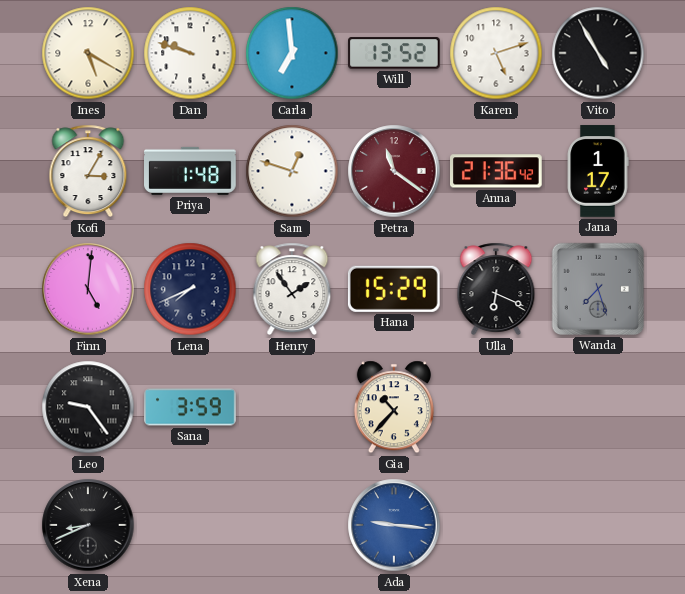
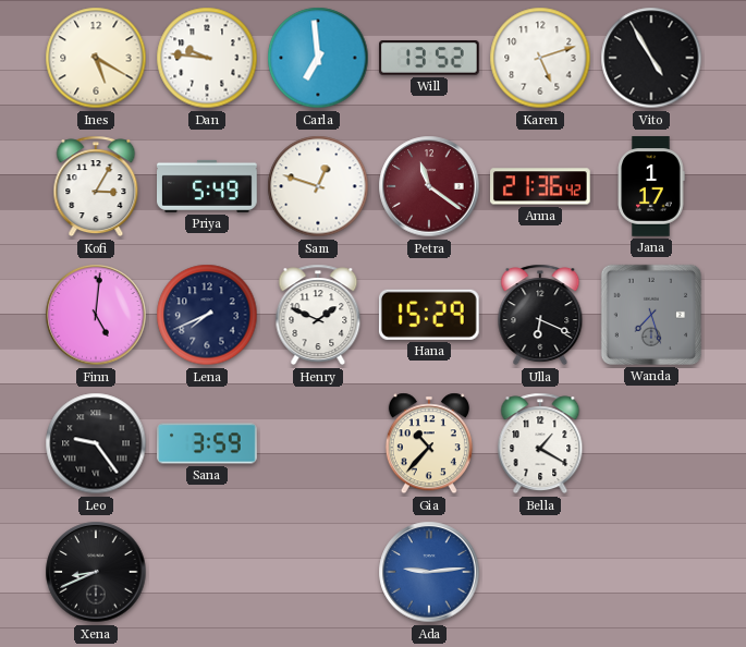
Dan: 9:48 -> 9:46
Priya: 1:48 -> 5:49
Henry: 1:54 -> 1:49
Bella: none -> 1:20
Ada: 9:16 -> 9:14
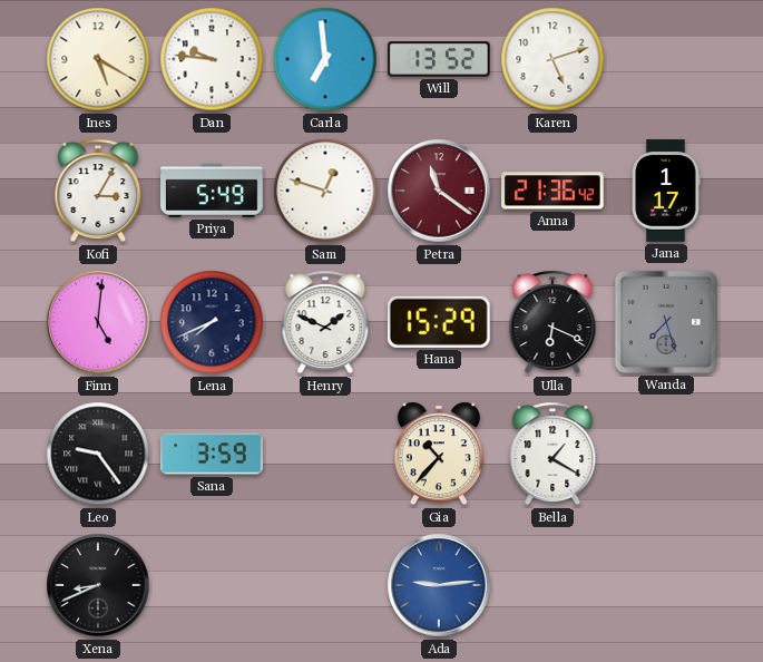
Vito: 4:55 -> none
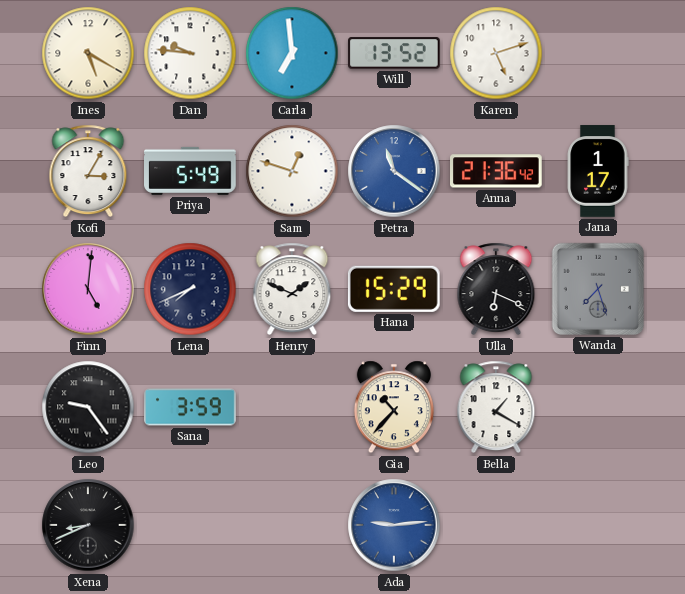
Petra dial: burgundy -> blue
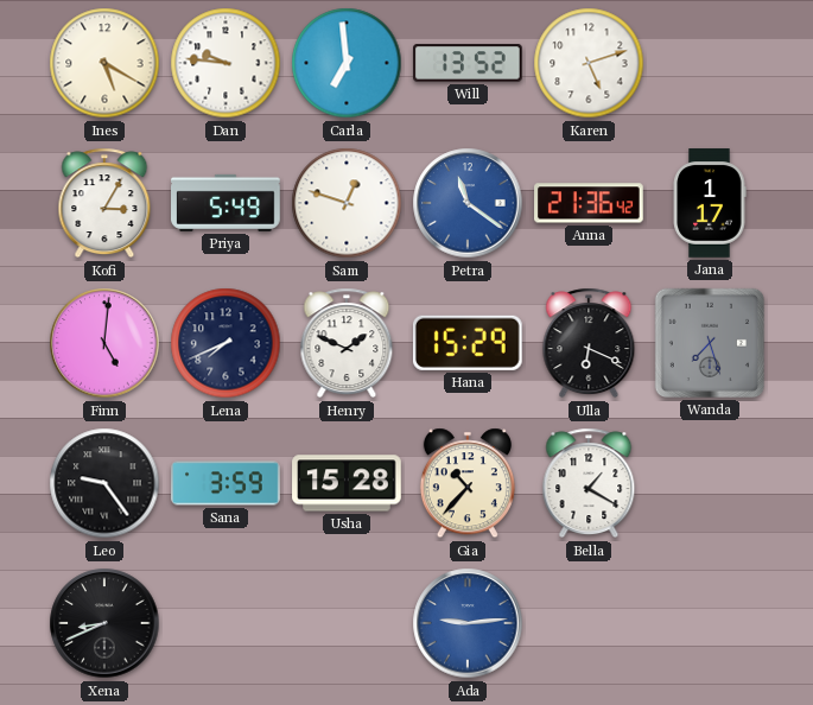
Usha: none -> 15:28
